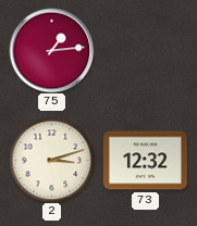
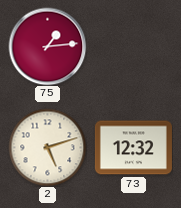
2: 3:12 -> 5:12
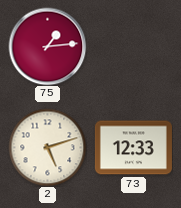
73: 12:32 -> 12:33
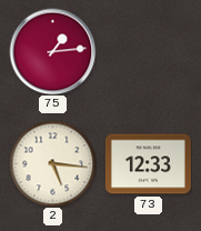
2: 5:12 -> 5:16
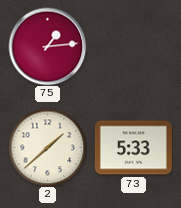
2: 5:16 -> 1:38
73: 12:33 -> 5:33
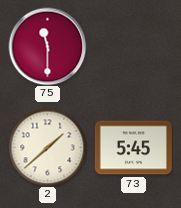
75: 1:14 -> 11:30
73: 5:33 -> 5:45
